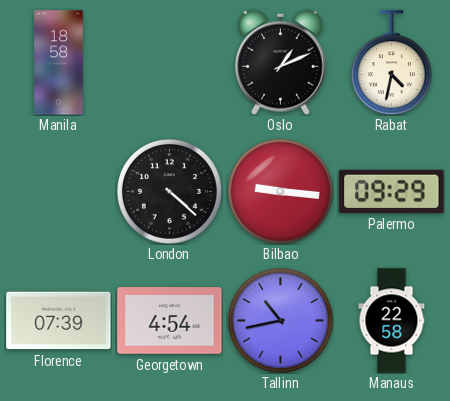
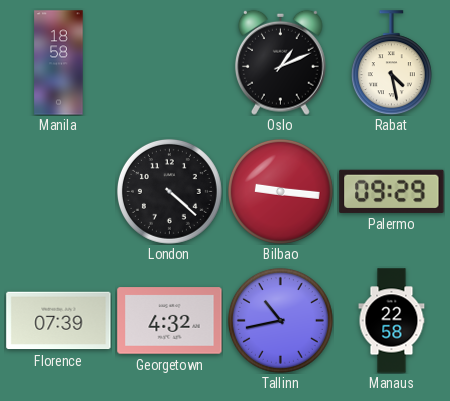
Rabat: 4:32 -> 4:28
Georgetown: 4:54 -> 4:32
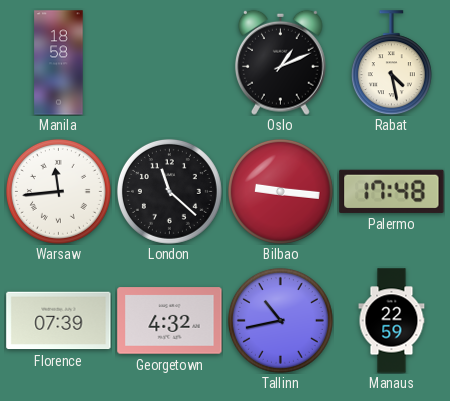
Warsaw: none -> 11:44
London: 4:22 -> 11:22
Palermo: 09:29 -> 17:48
Manaus: 22:58 -> 22:59
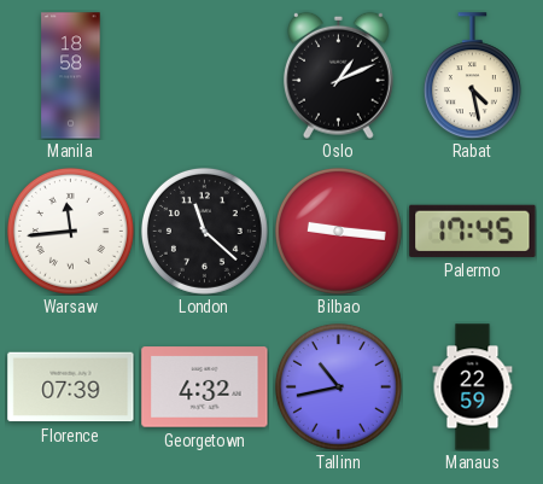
Palermo: 17:48 -> 17:45
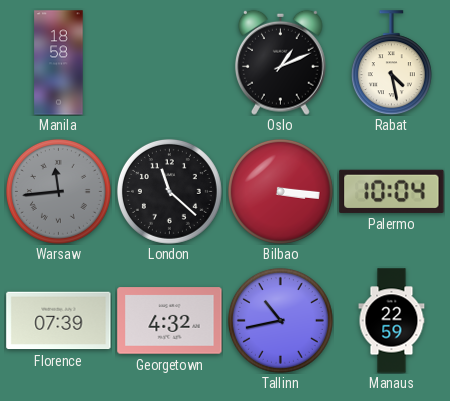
Warsaw dial: white -> grey
Bilbao: 9:16 -> 3:16
Palermo: 17:45 -> 10:04
